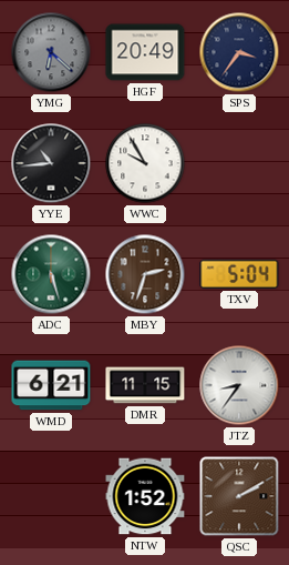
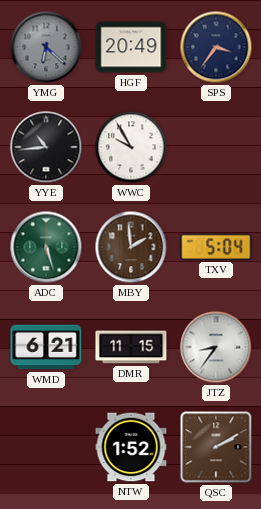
MBY: 2:33 -> 1:59
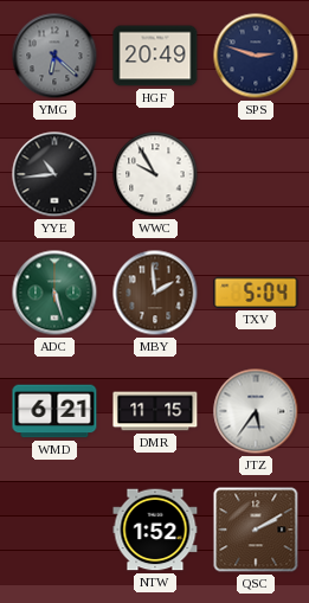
SPS: 3:36 -> 2:48
JTZ: 8:36 -> 5:36
